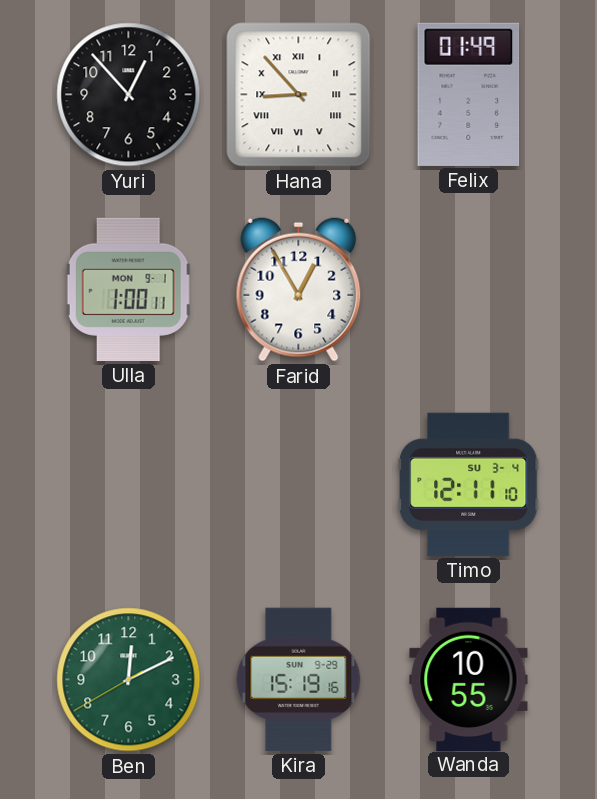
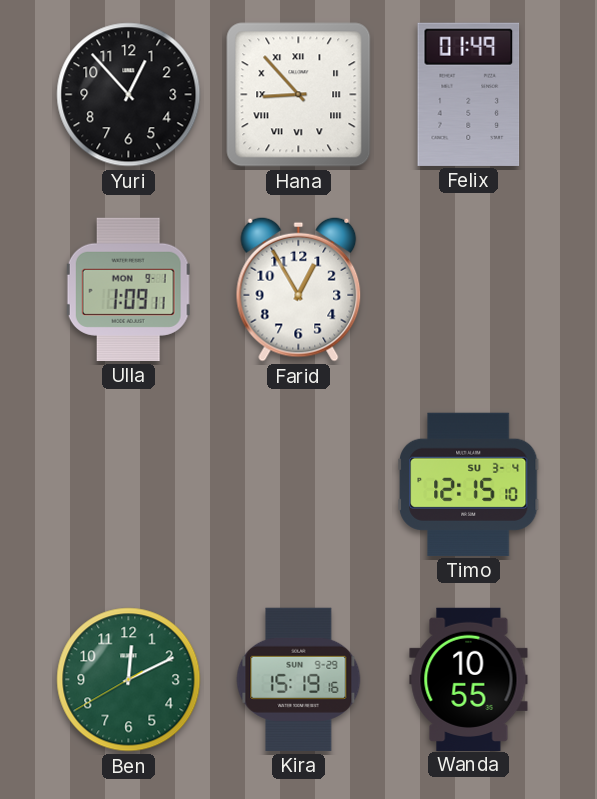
Ulla: 1:00 -> 1:09
Timo: 12:11 -> 12:15
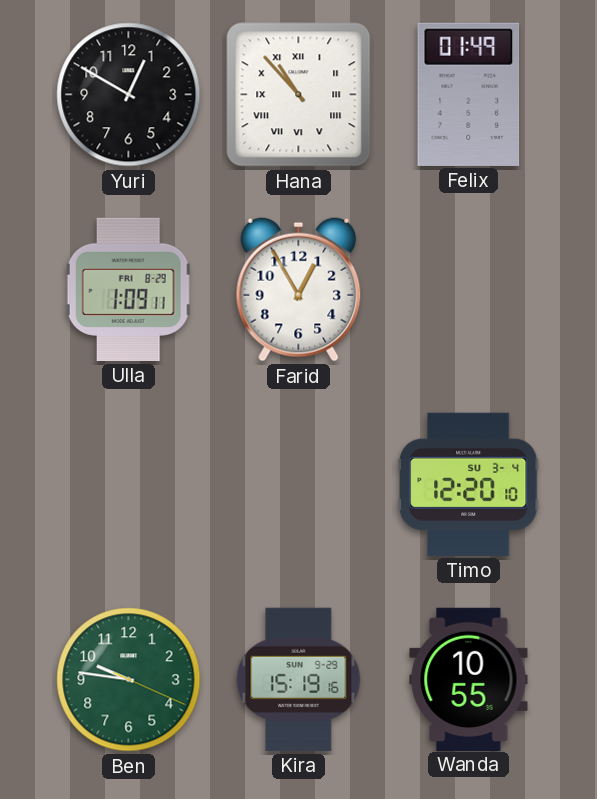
Yuri: 12:53 -> 12:50
Hana: 8:53 -> 10:53
Ulla date: MON 9-1 -> FRI 8-29
Timo: 12:15 -> 12:20
Ben: 12:10 -> 9:46
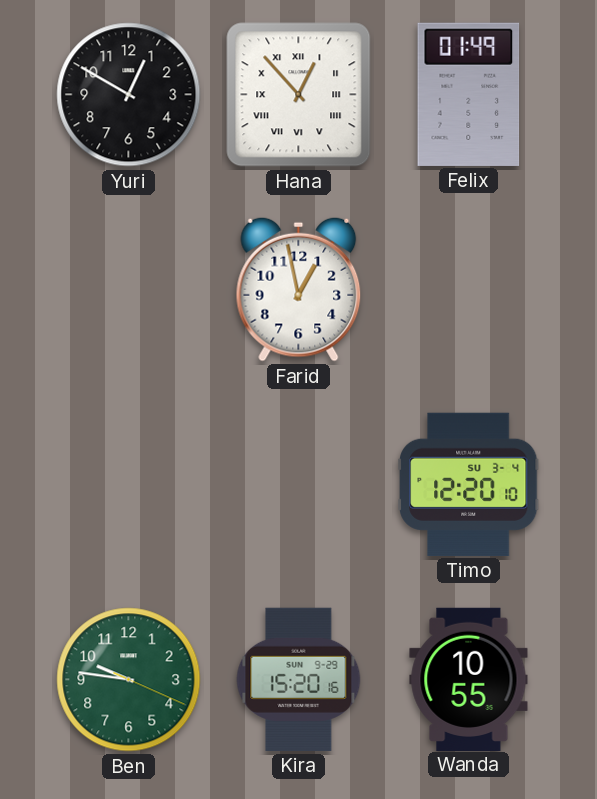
Hana: 10:53 -> 12:53
Ulla: 1:09 -> none
Farid: 12:55 -> 12:58
Kira: 15:19 -> 15:20
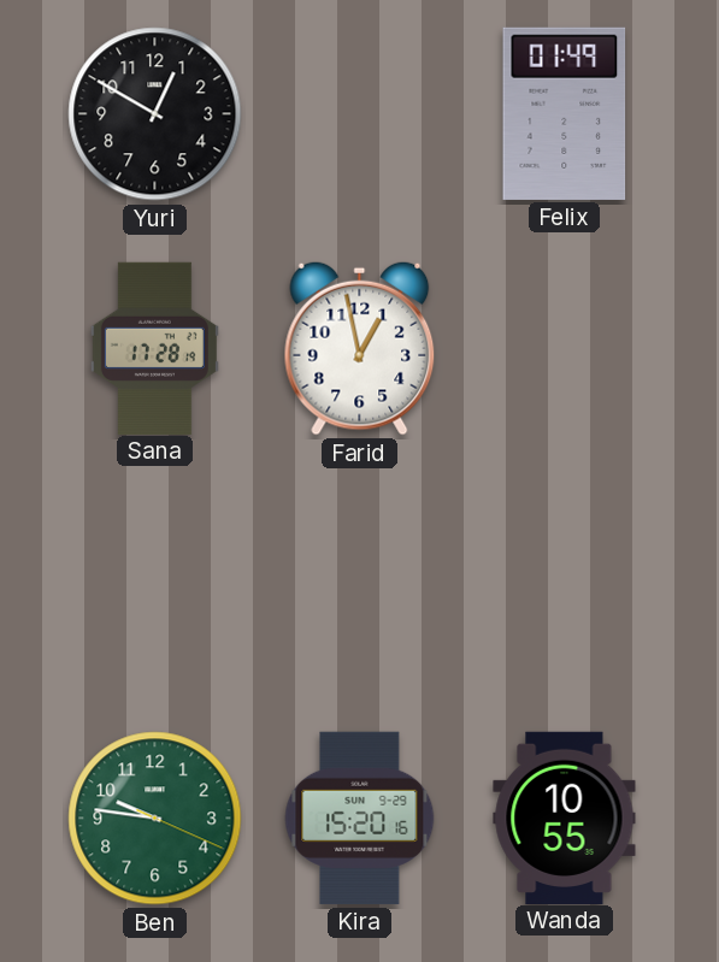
Hana: 12:53 -> none
Sana: none -> 17:28
Timo: 12:20 -> none
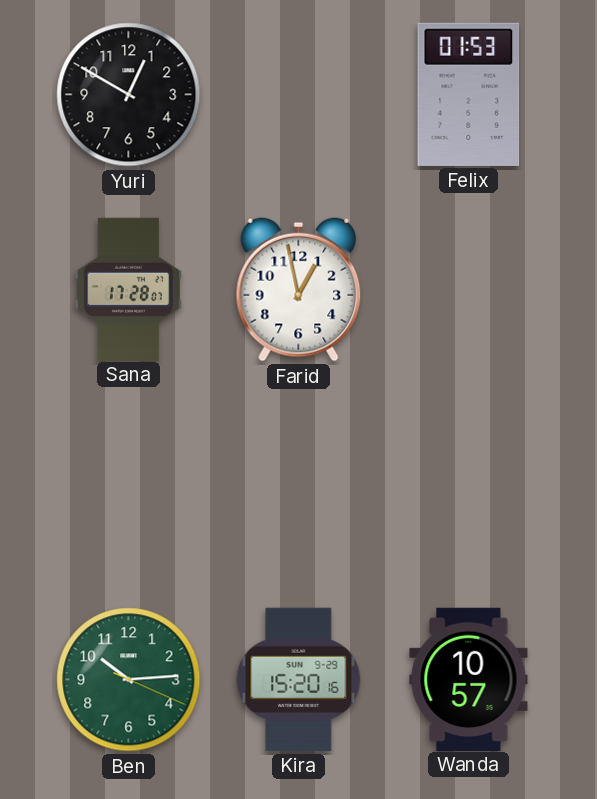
Felix: 01:49 -> 01:53
Sana: 17:28:19 -> 17:28:07
Ben: 9:46 -> 10:14
Wanda: 10:55 -> 10:57
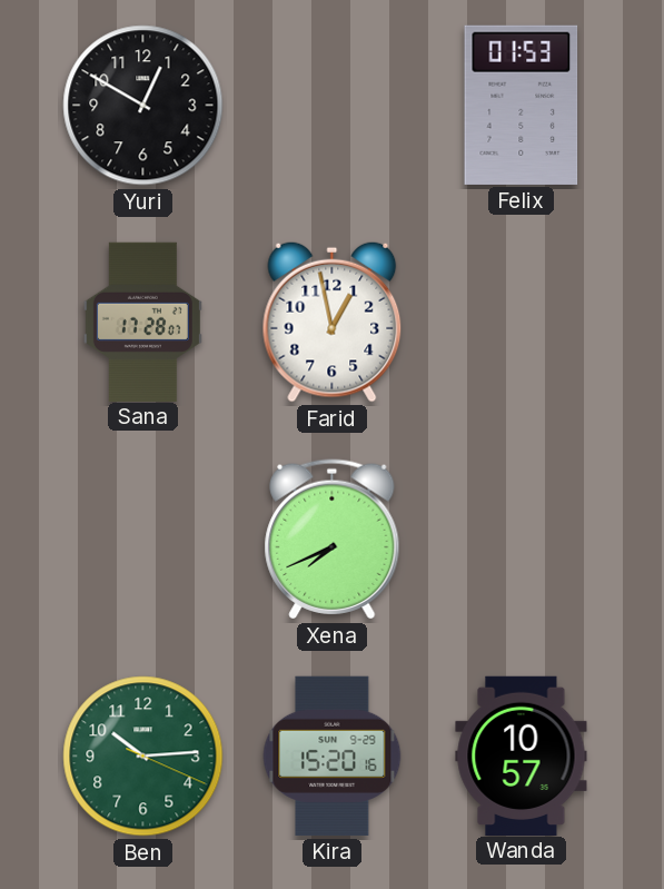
Xena: none -> 7:41
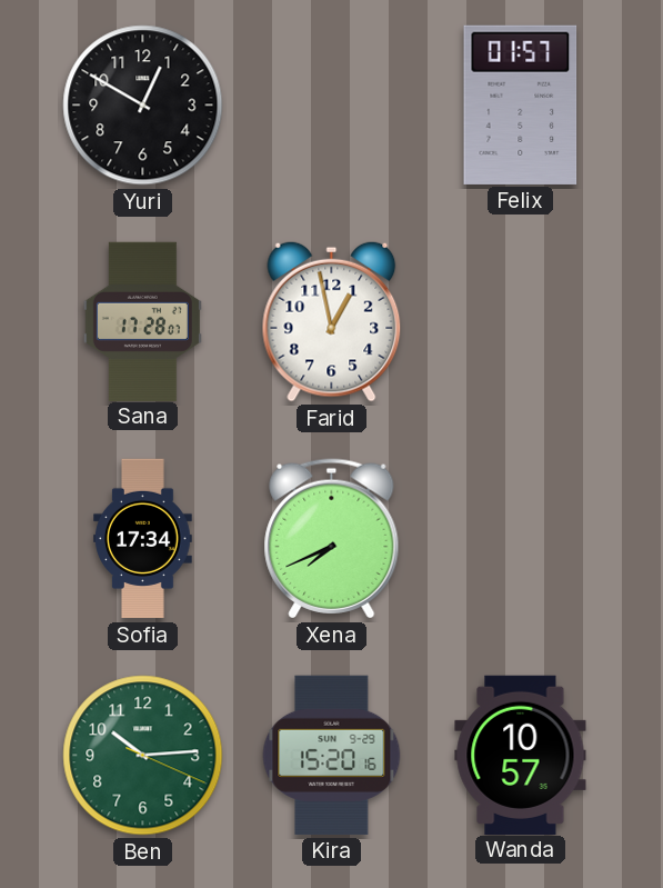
Felix: 01:53 -> 01:57
Sofia: none -> 17:34
